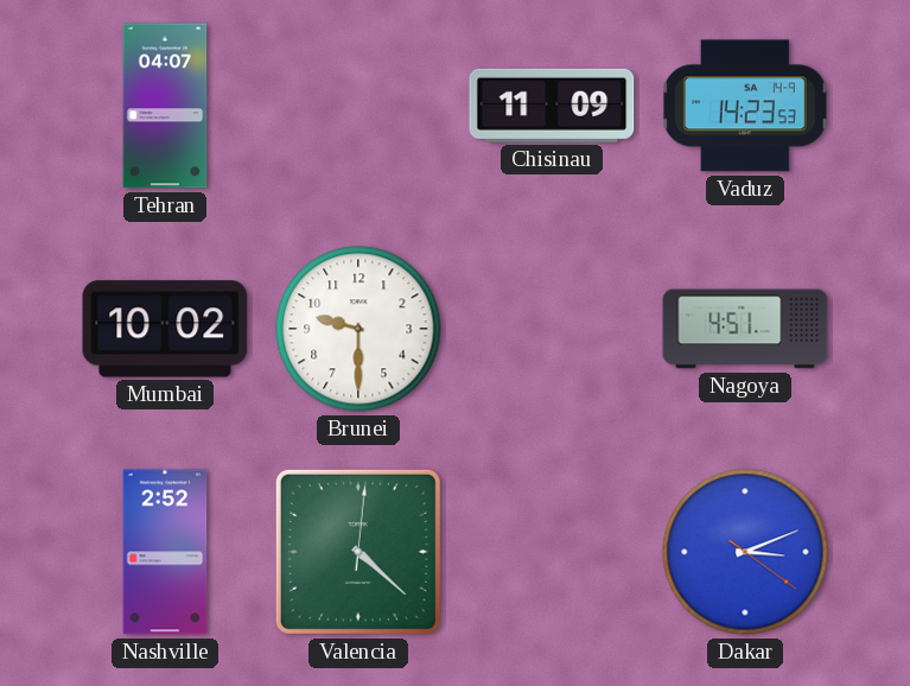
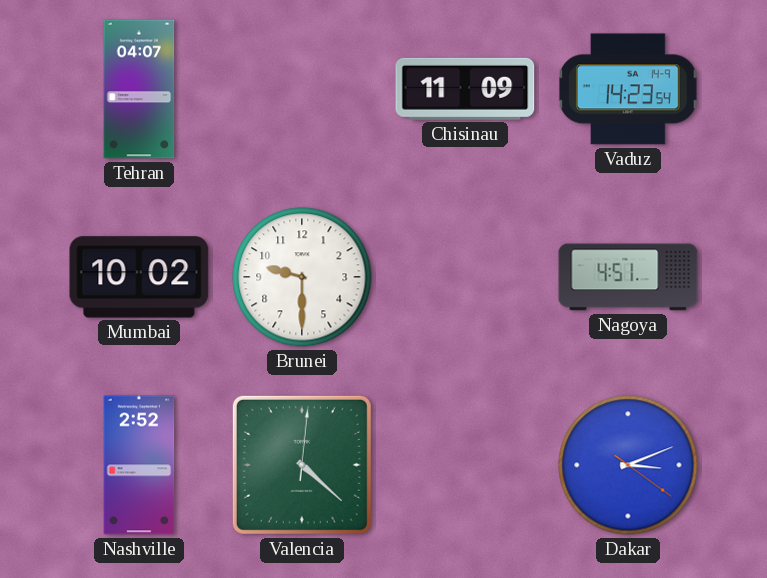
Vaduz: 14:23:53 -> 14:23:54
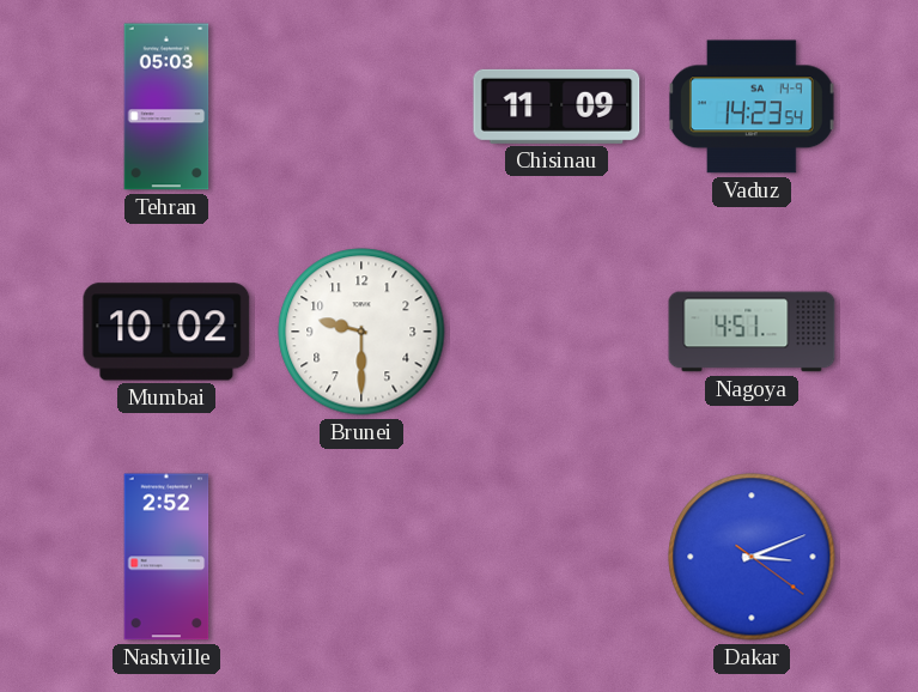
Tehran: 04:07 -> 05:03
Valencia: 4:22 -> none
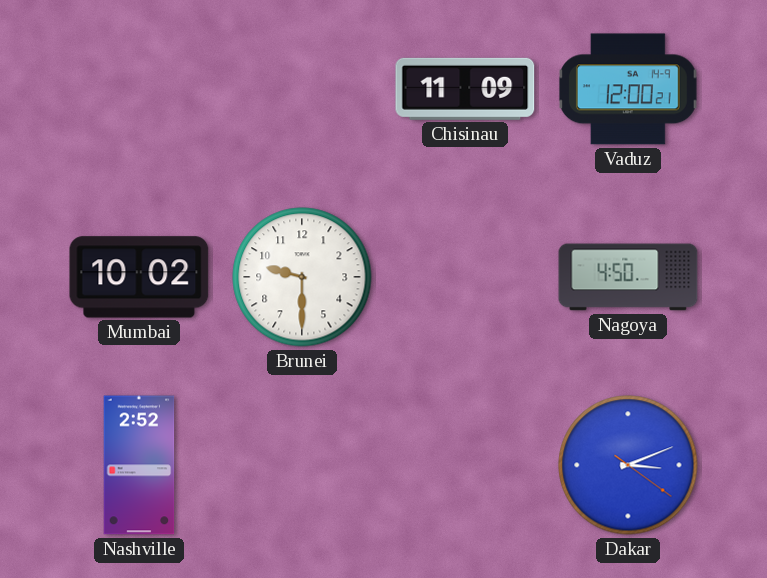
Tehran: 05:03 -> none
Vaduz: 14:23 -> 12:00
Nagoya: 4:51 -> 4:50
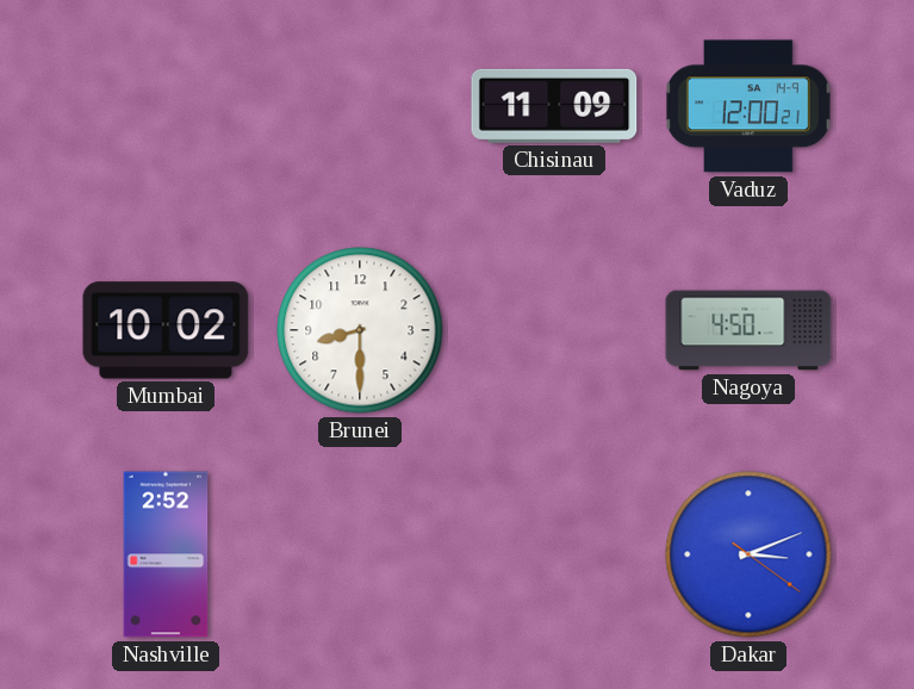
Brunei: 9:30 -> 8:30
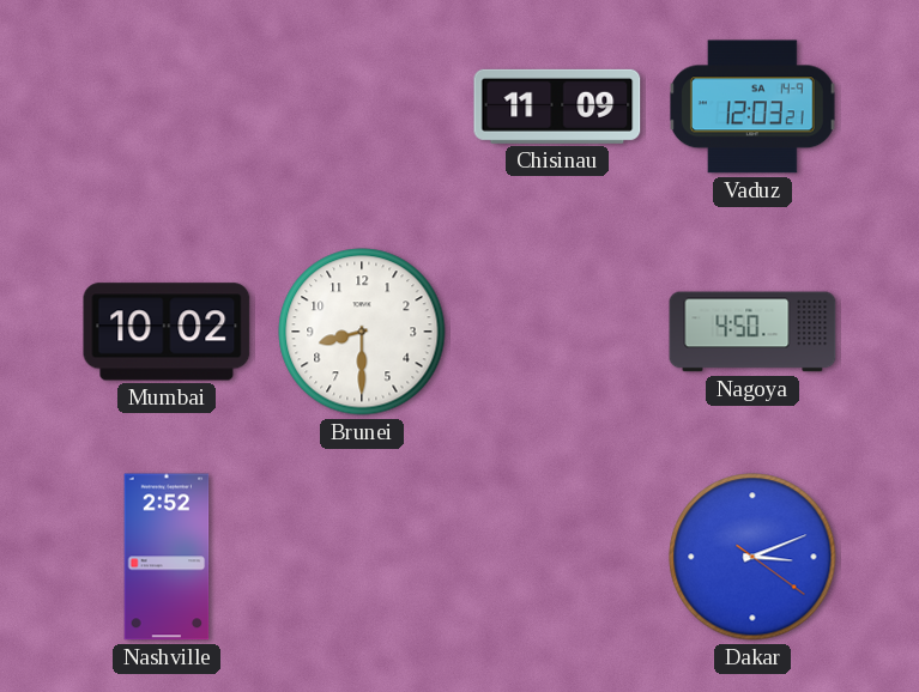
Vaduz: 12:00 -> 12:03
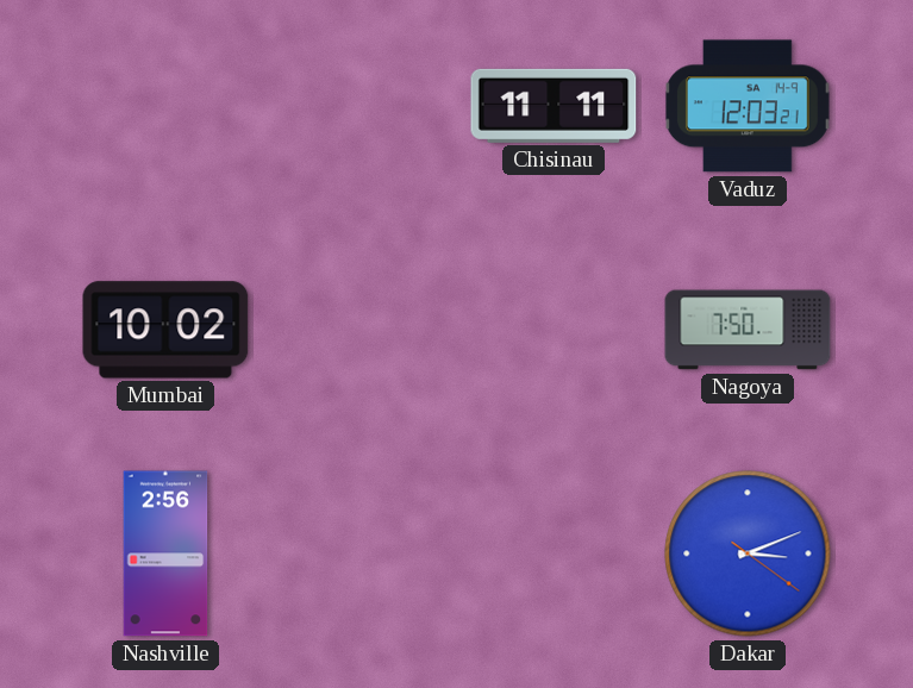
Chisinau: 11:09 -> 11:11
Brunei: 8:30 -> none
Nagoya: 4:50 -> 7:50
Nashville: 2:52 -> 2:56
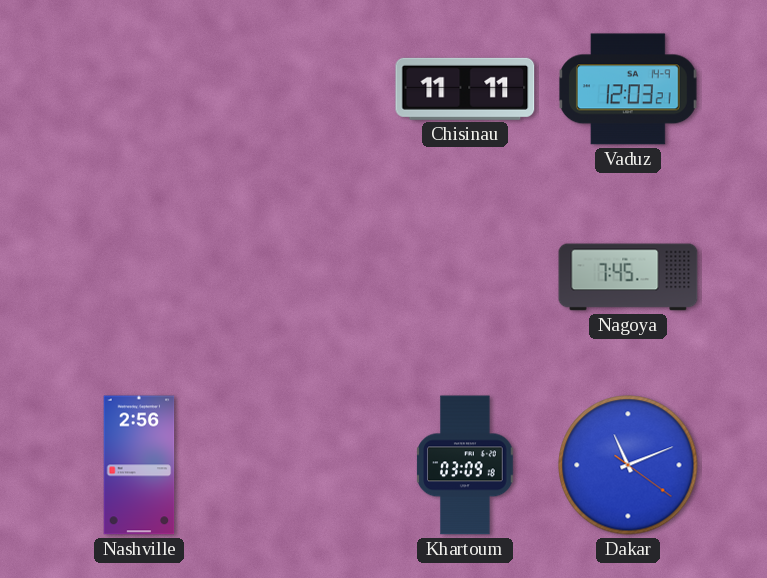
Mumbai: 10:02 -> none
Nagoya: 7:50 -> 7:45
Khartoum: none -> 03:09
Dakar: 3:11 -> 11:11
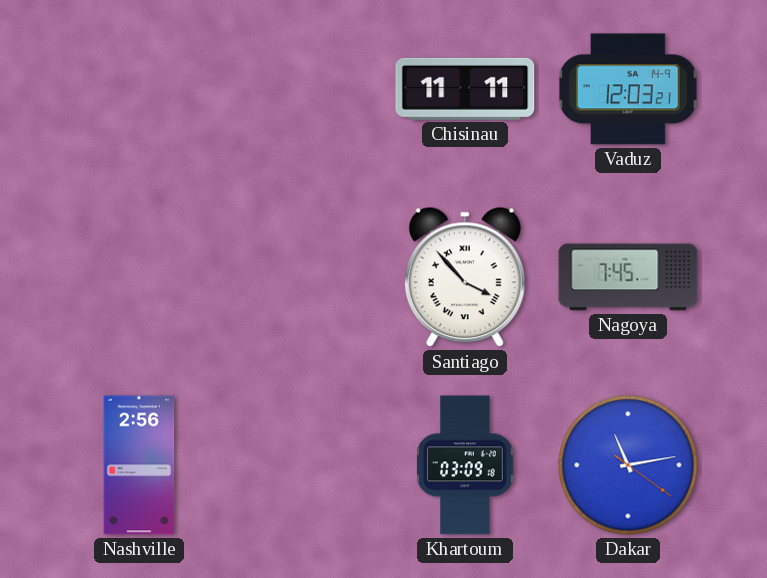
Santiago: none -> 3:53
Dakar: 11:11 -> 11:13
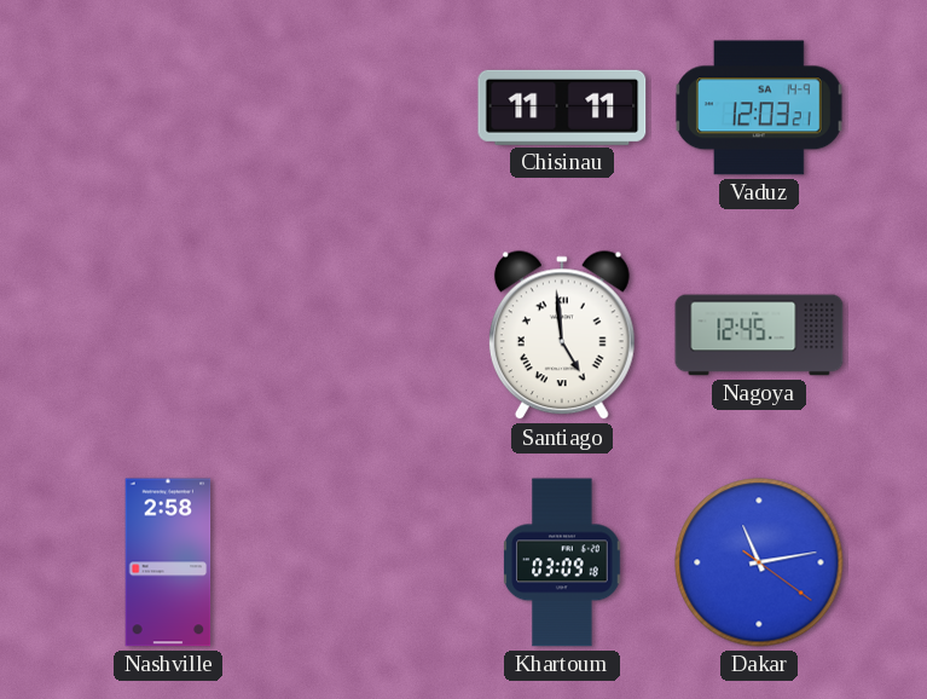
Santiago: 3:53 -> 4:59
Nagoya: 7:45 -> 12:45
Nashville: 2:56 -> 2:58
